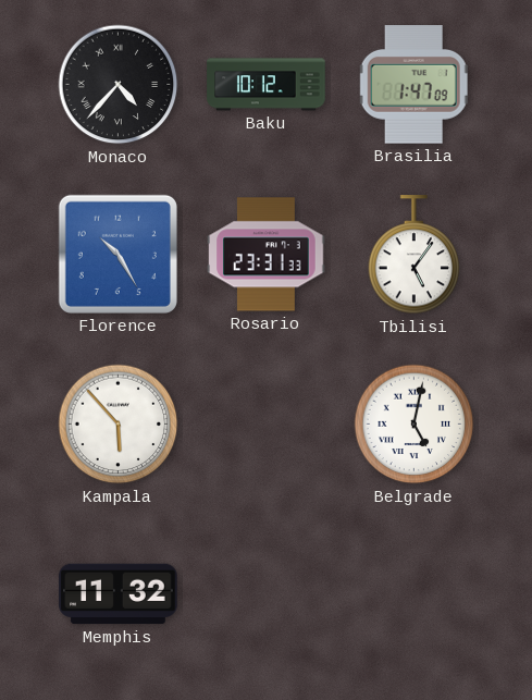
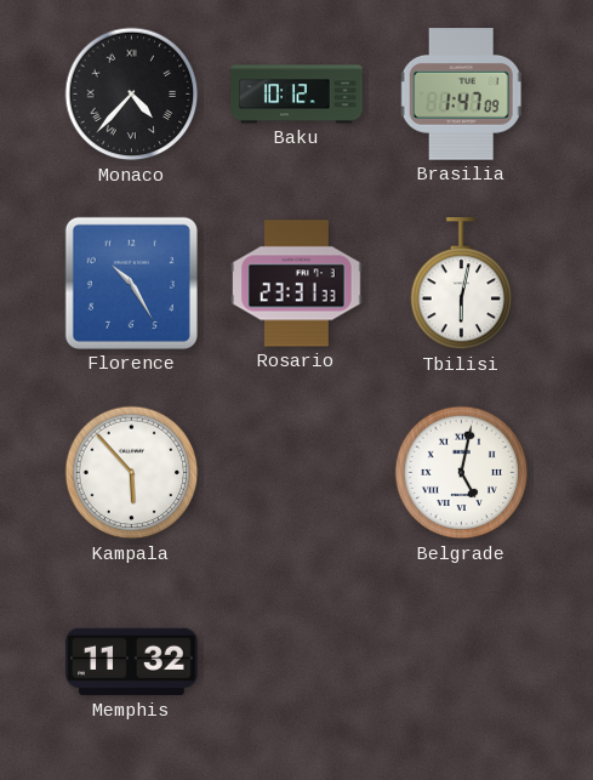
Tbilisi: 5:06 -> 6:02
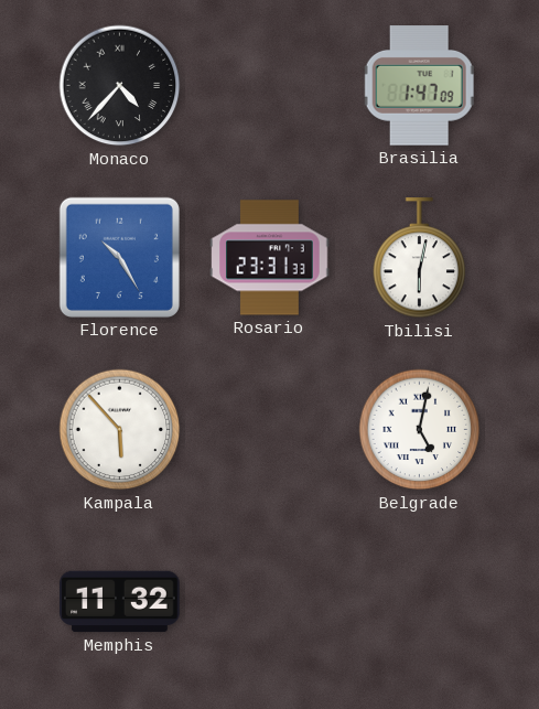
Baku: 10:12 -> none
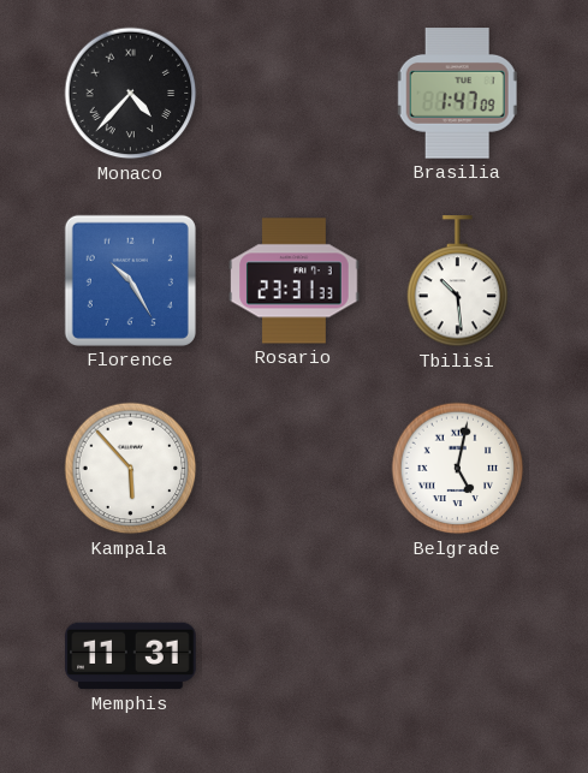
Tbilisi: 6:02 -> 10:29
Memphis: 11:32 -> 11:31
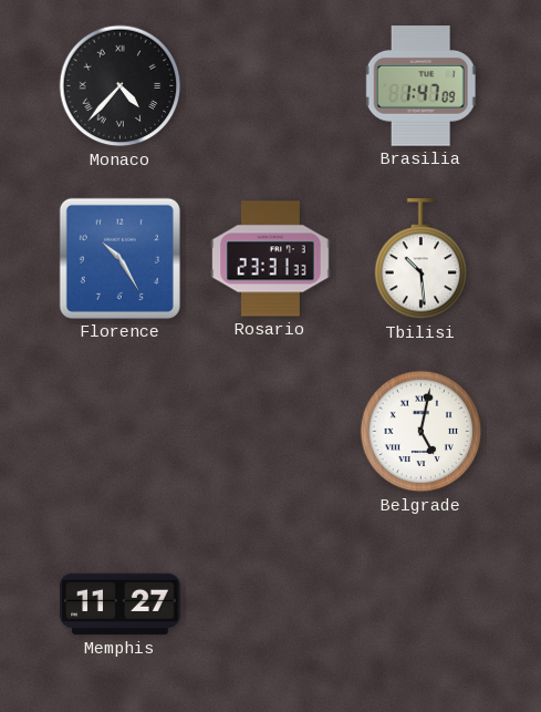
Kampala: 5:53 -> none
Memphis: 11:31 -> 11:27
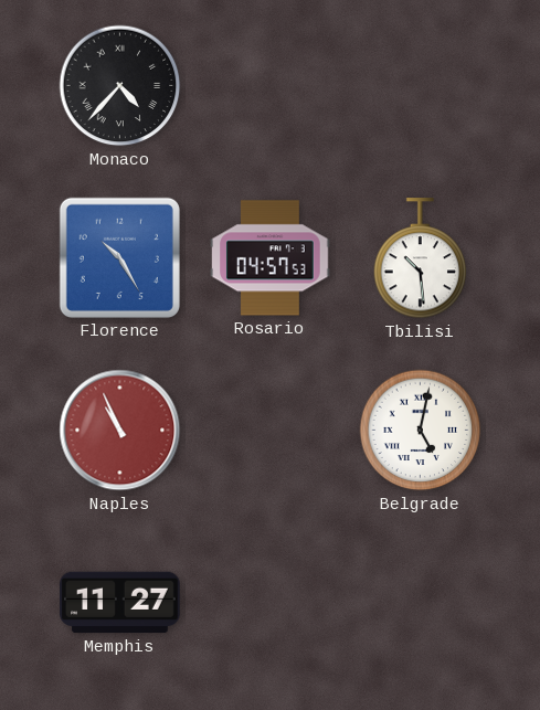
Brasilia: 1:47 -> none
Rosario: 23:31 -> 04:57
Naples: none -> 10:56
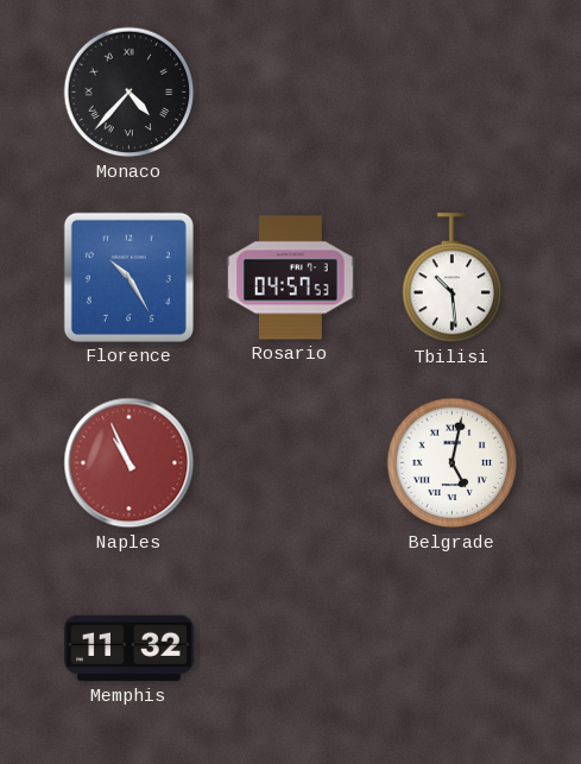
Memphis: 11:27 -> 11:32
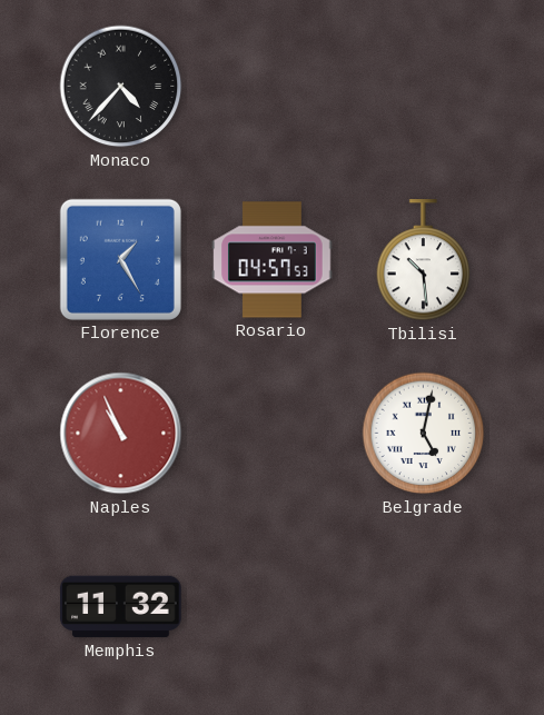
Florence: 10:25 -> 1:25
